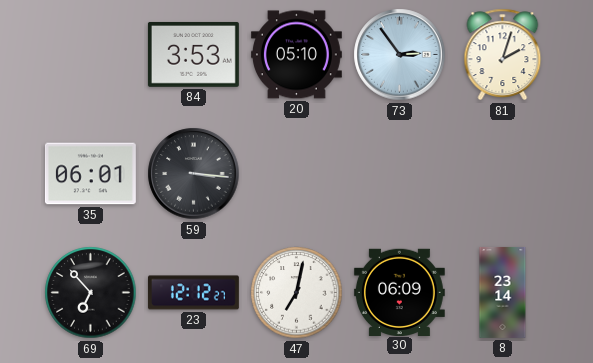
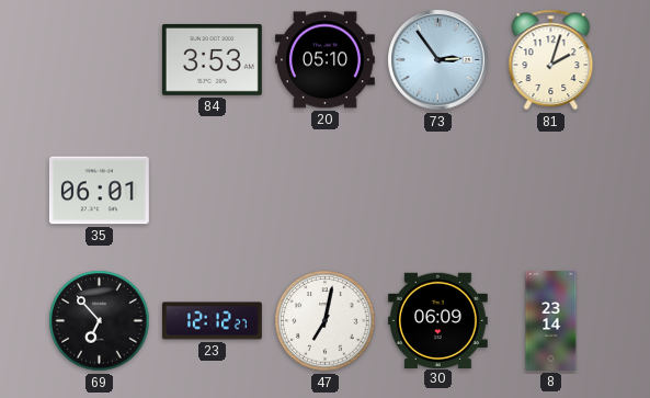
59: 3:16 -> none
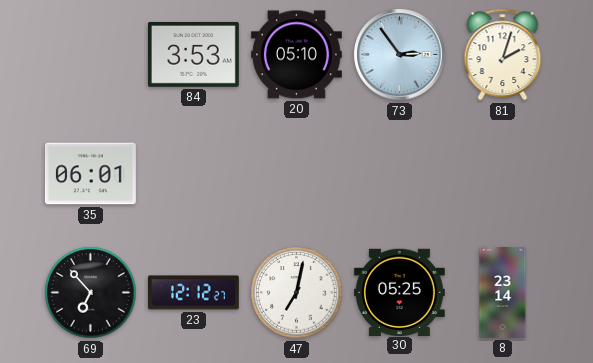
30: 06:09 -> 05:25
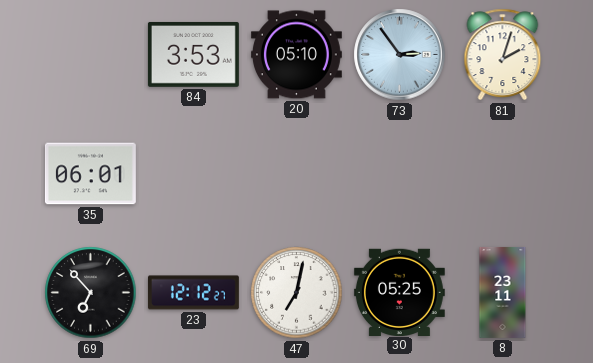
8: 23:14 -> 23:11
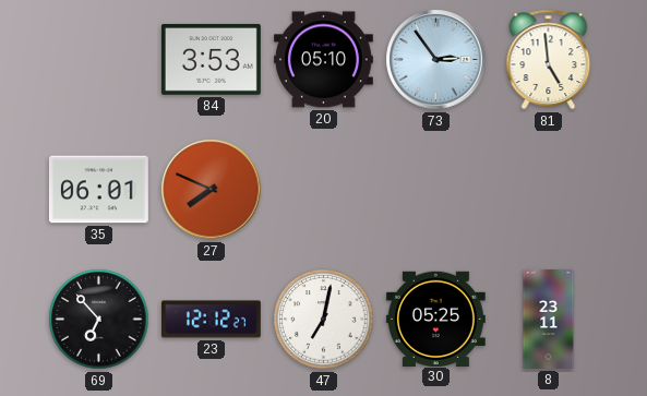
81: 2:03 -> 4:59
27: none -> 7:49
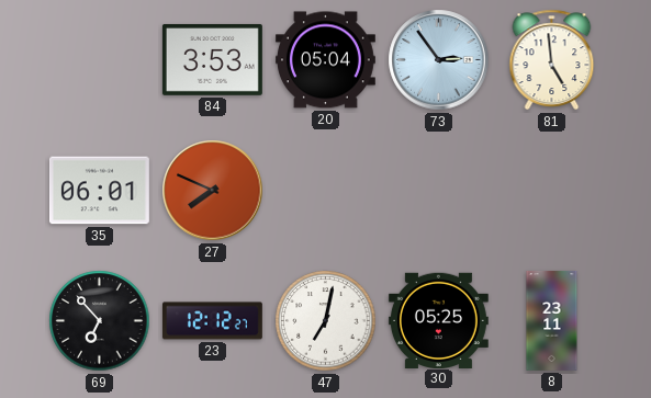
20: 05:10 -> 05:04
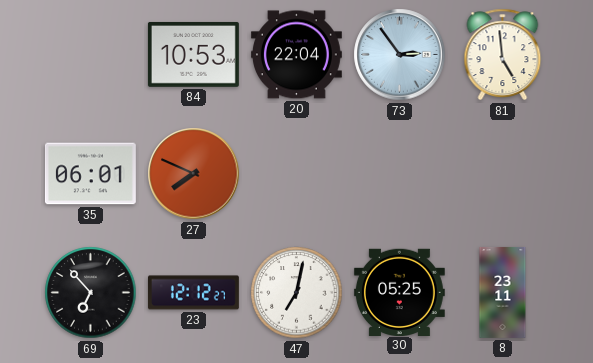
84: 3:53 -> 10:53
20: 05:04 -> 22:04
